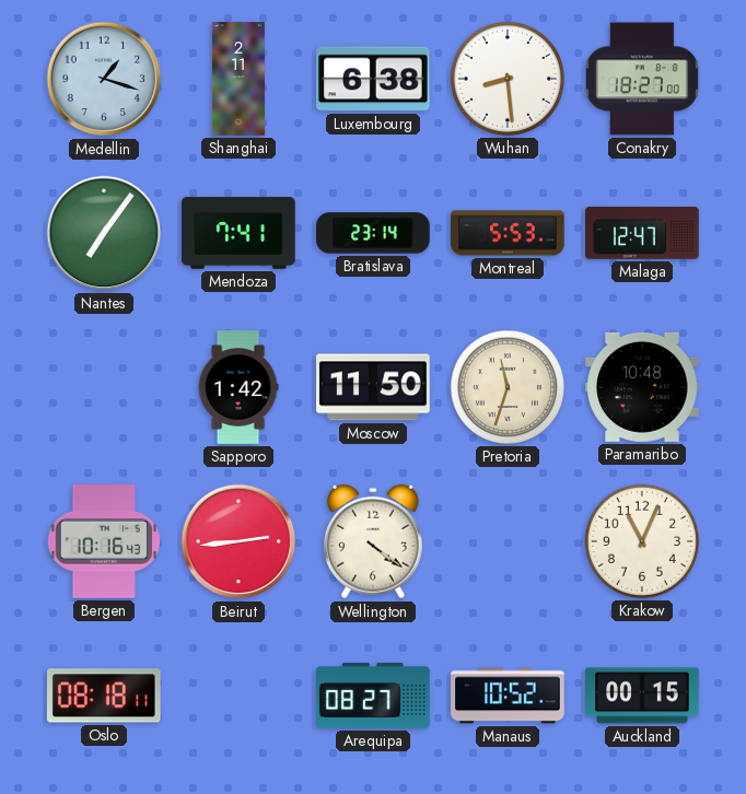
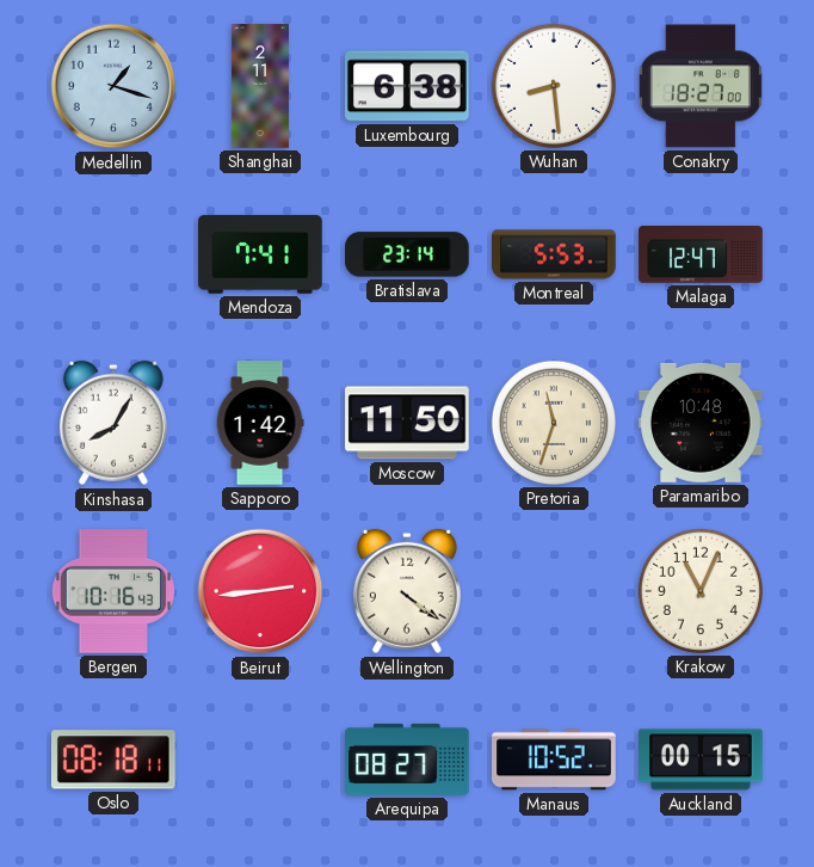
Nantes: 7:06 -> none
Kinshasa: none -> 8:05
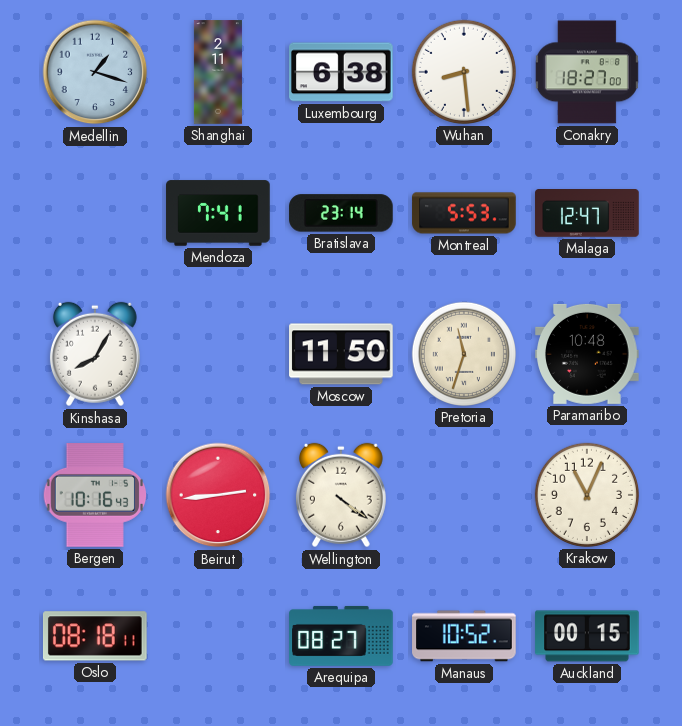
Sapporo: 1:42 -> none
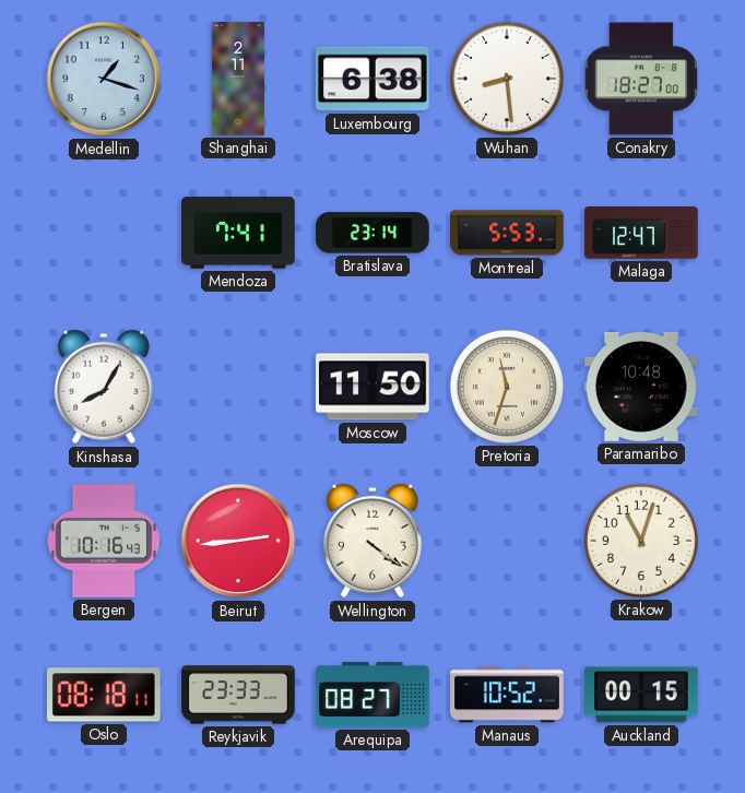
Krakow: 11:04 -> 11:03
Reykjavik: none -> 23:33
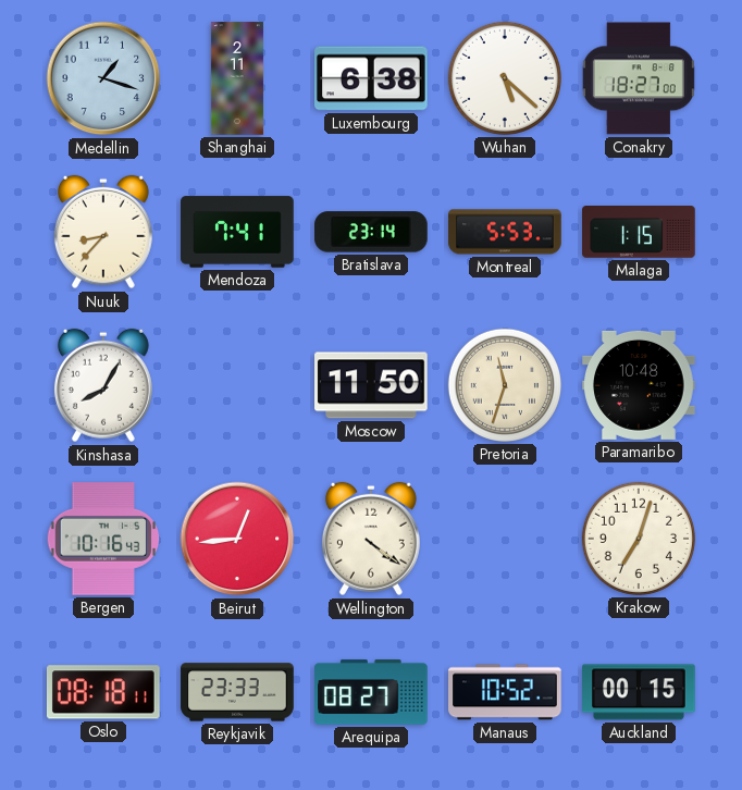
Wuhan: 8:29 -> 5:22
Nuuk: none -> 8:37
Malaga: 12:47 -> 1:15
Beirut: 2:44 -> 12:44
Krakow: 11:03 -> 7:03
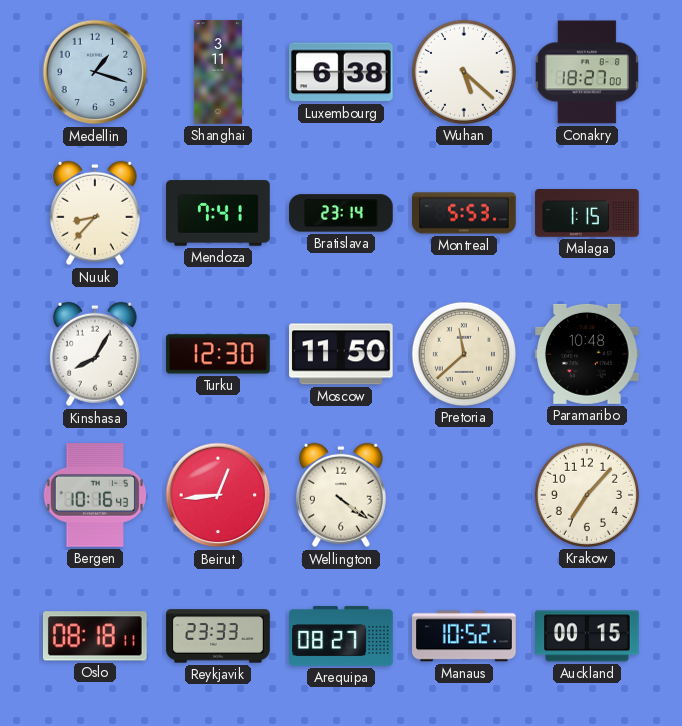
Shanghai: 2:11 -> 3:11
Turku: none -> 12:30
Pretoria: 11:33 -> 11:38
Krakow: 7:03 -> 7:07
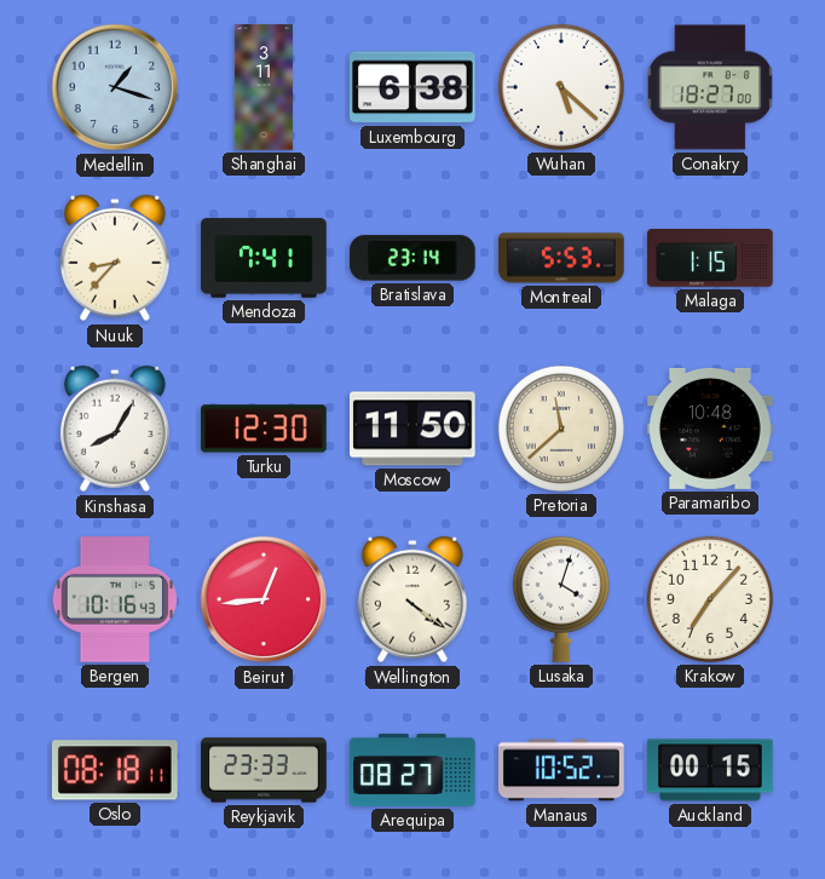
Lusaka: none -> 4:03
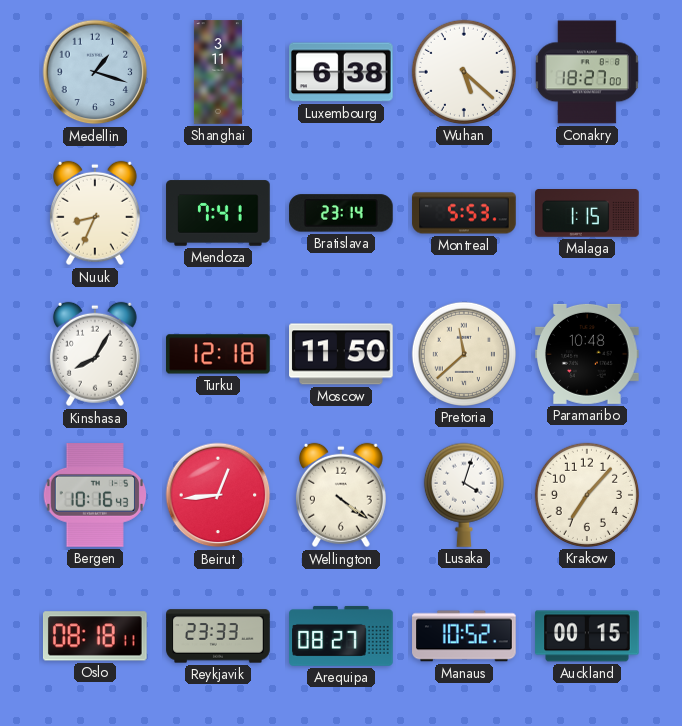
Nuuk: 8:37 -> 8:34
Turku: 12:30 -> 12:18
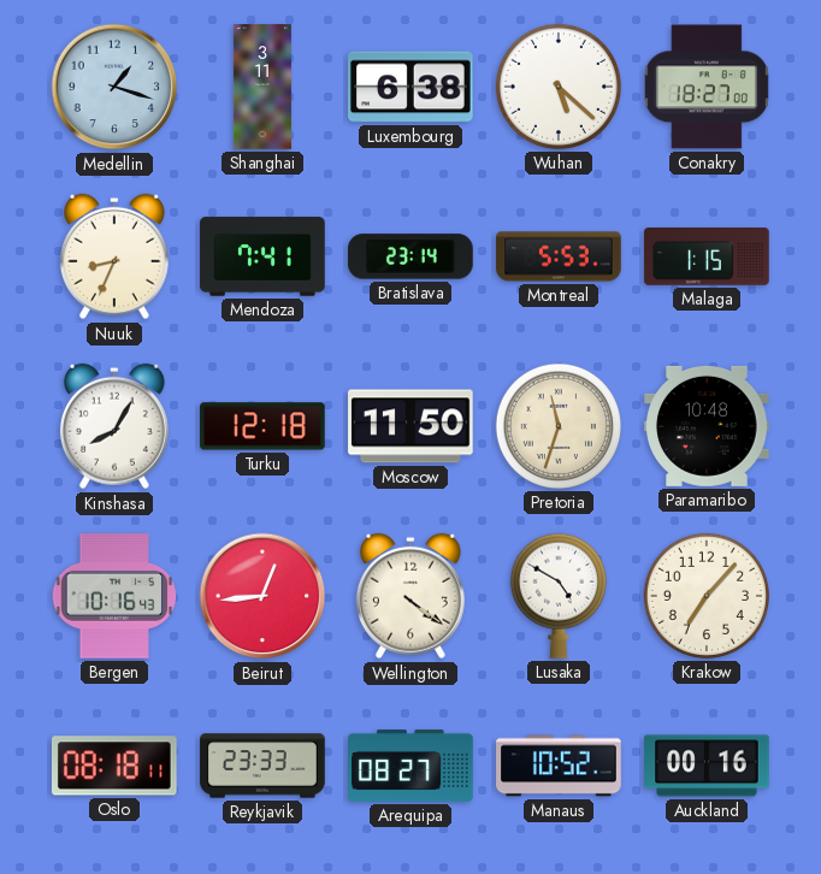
Pretoria: 11:38 -> 11:33
Lusaka: 4:03 -> 4:50
Auckland: 00:15 -> 00:16
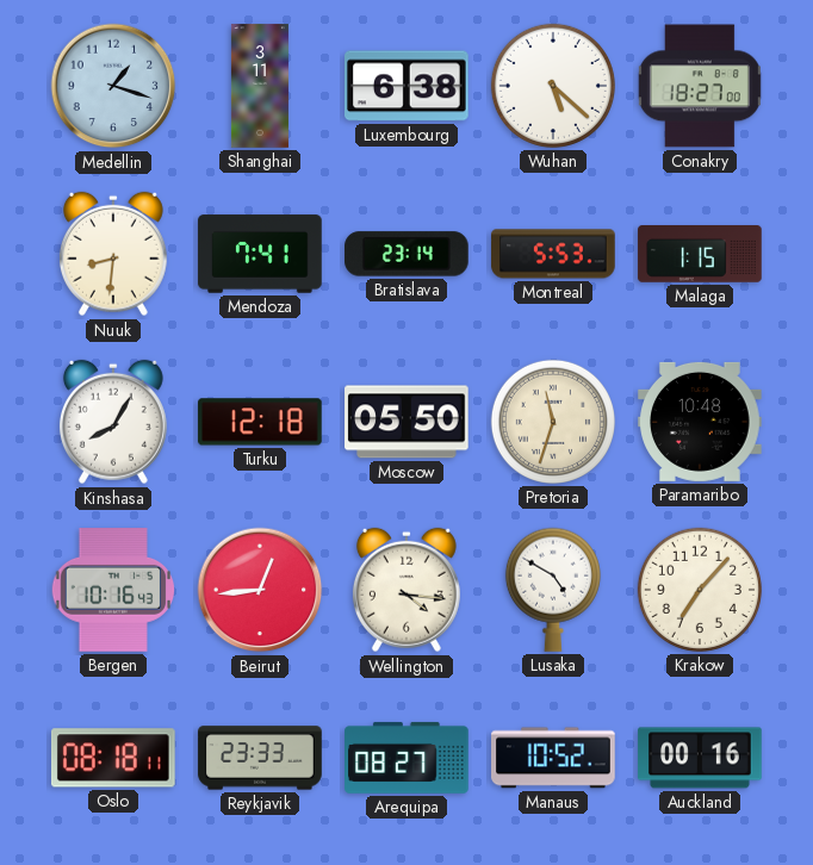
Nuuk: 8:34 -> 8:31
Moscow: 11:50 -> 05:50
Wellington: 4:21 -> 4:16
